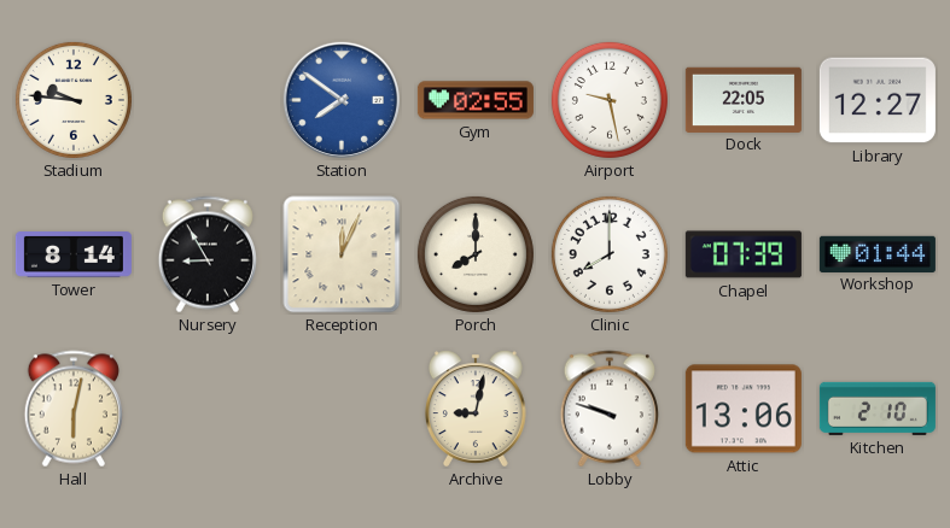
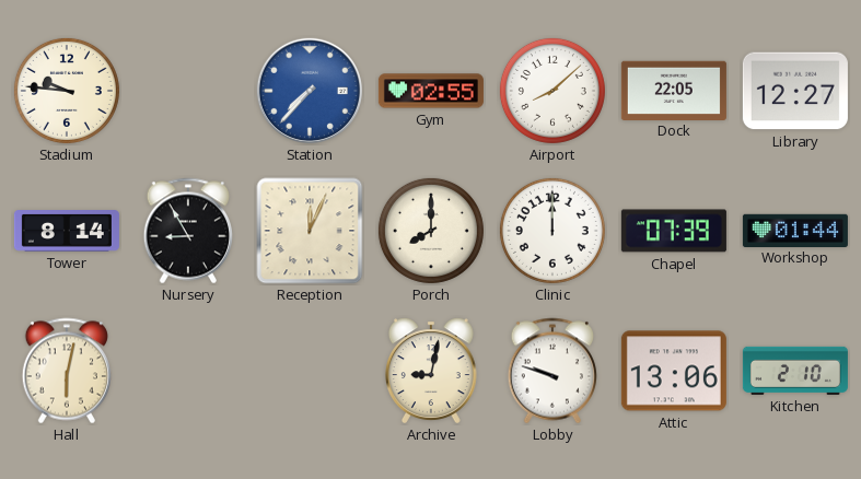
Station: 7:51 -> 7:37
Airport: 9:28 -> 8:08
Clinic: 8:00 -> 12:00
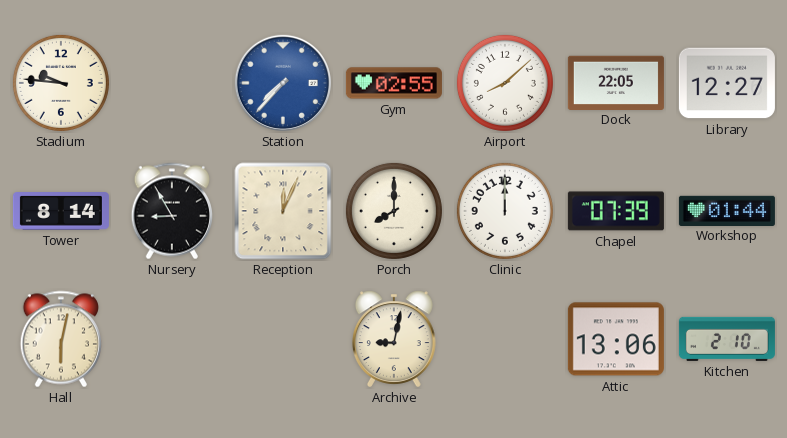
Lobby: 9:48 -> none
